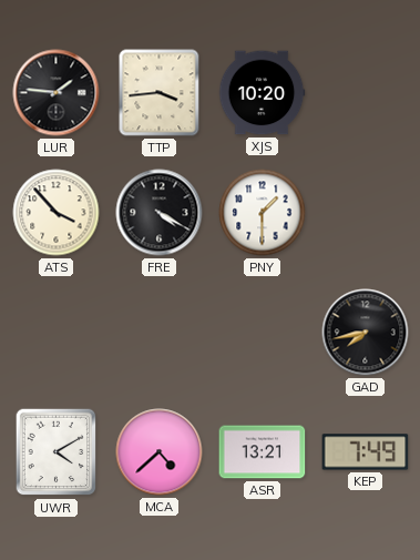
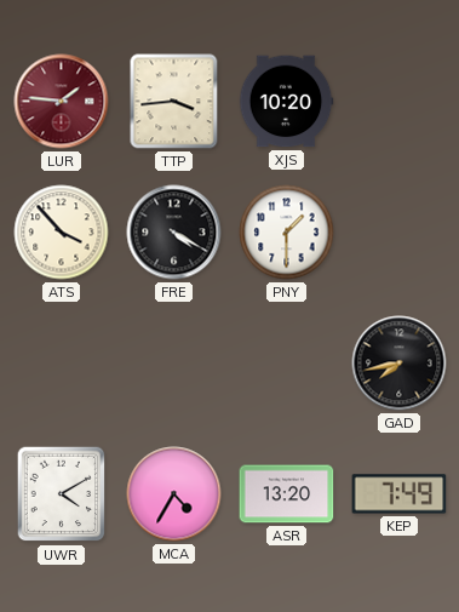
LUR dial: black -> burgundy
MCA: 4:38 -> 4:35
ASR: 13:21 -> 13:20
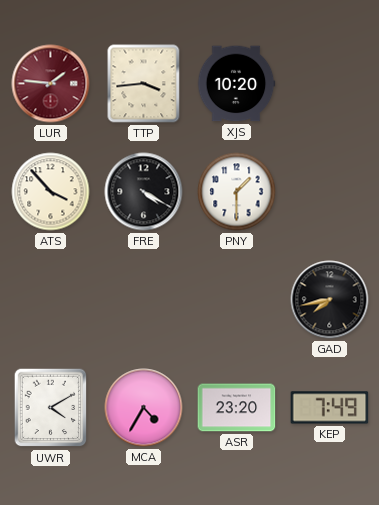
ASR: 13:20 -> 23:20
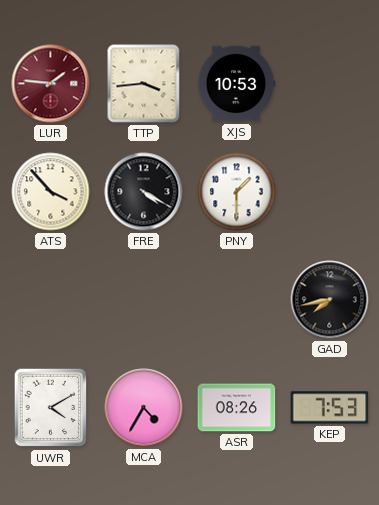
XJS: 10:20 -> 10:53
ASR: 23:20 -> 08:26
KEP: 7:49 -> 7:53
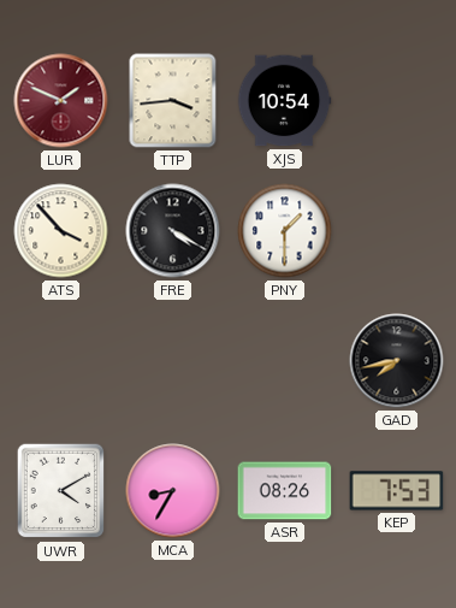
LUR: 1:46 -> 1:49
XJS: 10:53 -> 10:54
MCA: 4:35 -> 8:35
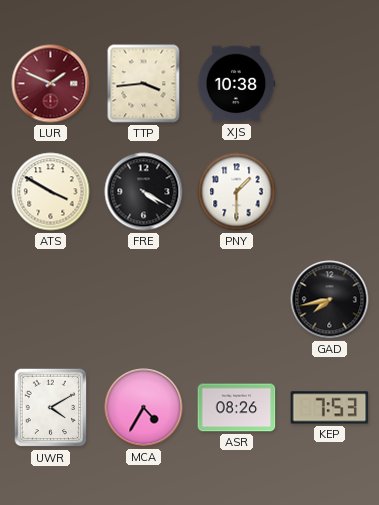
XJS: 10:54 -> 10:38
ATS: 3:53 -> 3:50
MCA: 8:35 -> 4:35
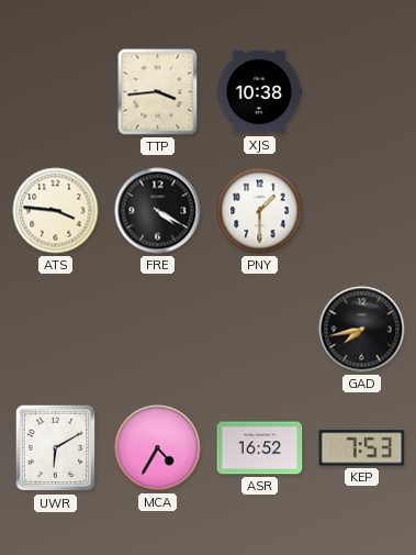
LUR: 1:49 -> none
ATS: 3:50 -> 3:46
UWR: 4:10 -> 6:10
ASR: 08:26 -> 16:52
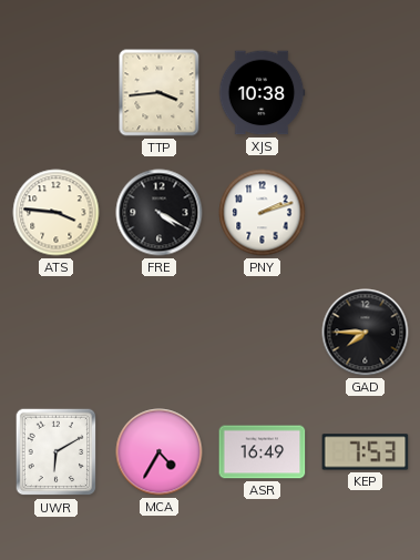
PNY: 1:30 -> 2:12
GAD: 7:43 -> 7:45
ASR: 16:52 -> 16:49
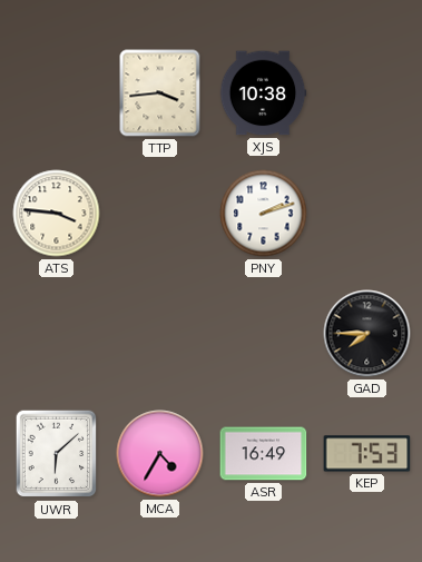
FRE: 4:20 -> none
UWR: 6:10 -> 6:08
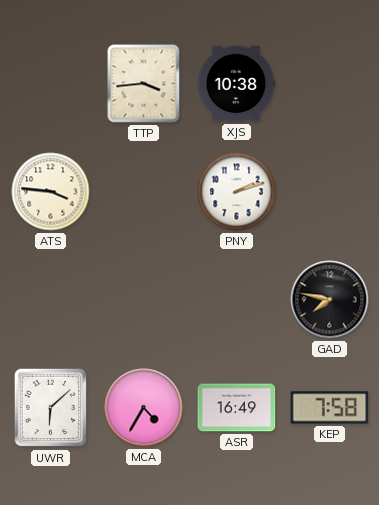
GAD: 7:45 -> 7:47
KEP: 7:53 -> 7:58
